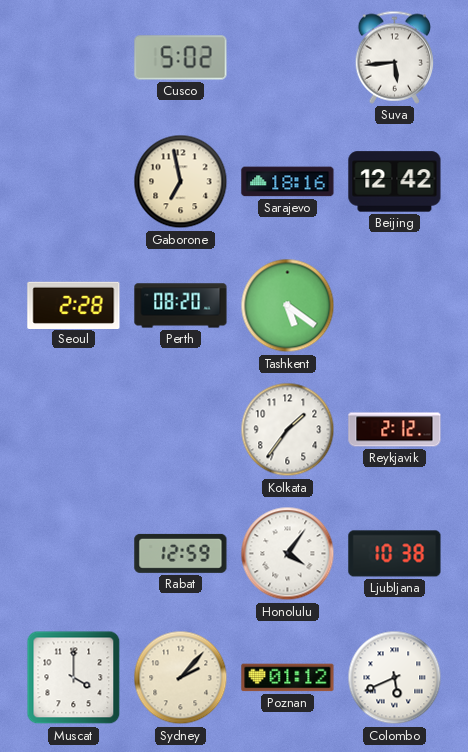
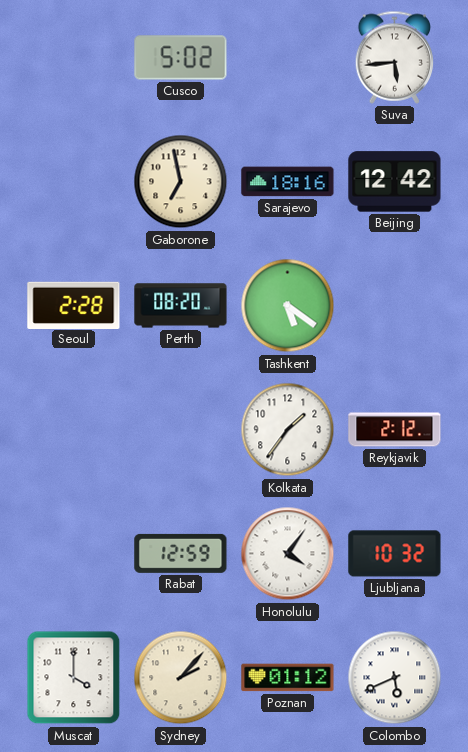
Ljubljana: 10:38 -> 10:32
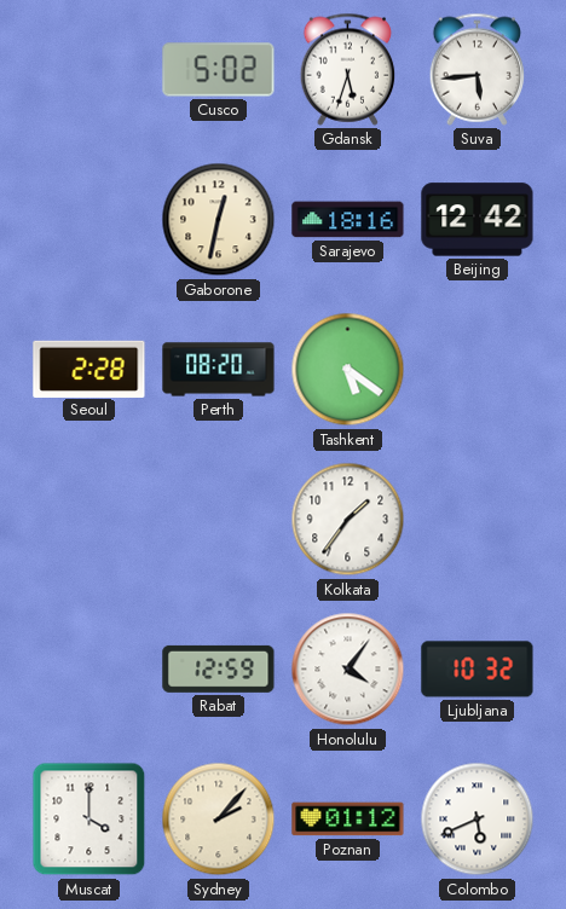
Gdansk: none -> 5:33
Gaborone: 6:58 -> 12:32
Reykjavik: 2:12 -> none
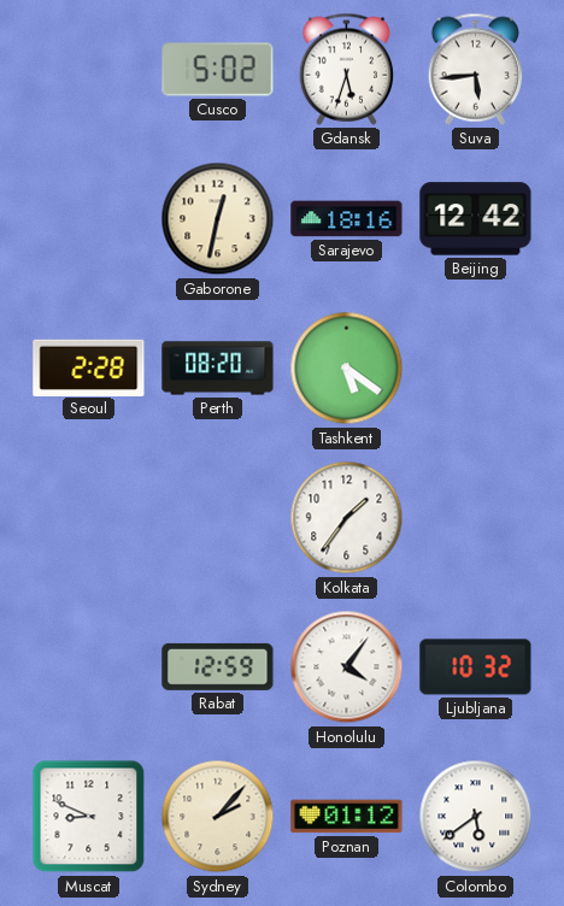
Muscat: 4:00 -> 8:49
Colombo: 5:41 -> 5:39
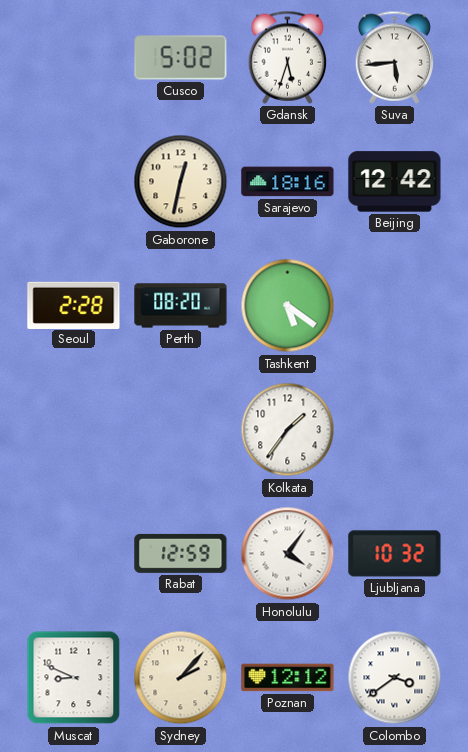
Poznan: 01:12 -> 12:12
Colombo: 5:39 -> 3:39
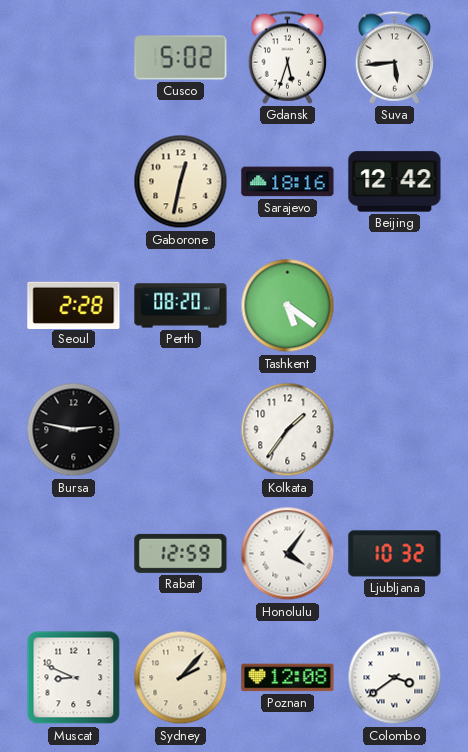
Bursa: none -> 2:47
Poznan: 12:12 -> 12:08
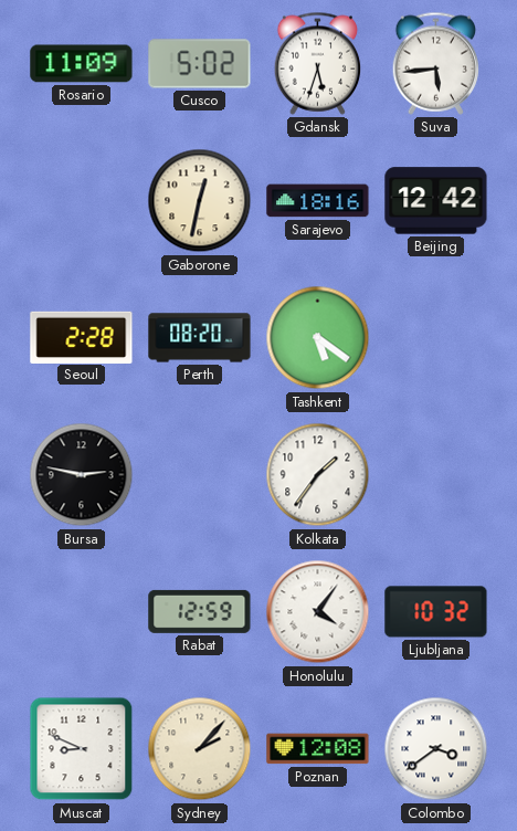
Rosario: none -> 11:09
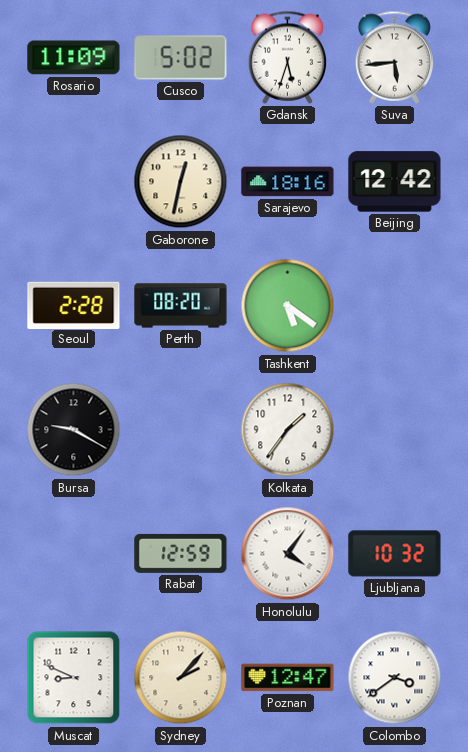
Bursa: 2:47 -> 9:20
Poznan: 12:08 -> 12:47
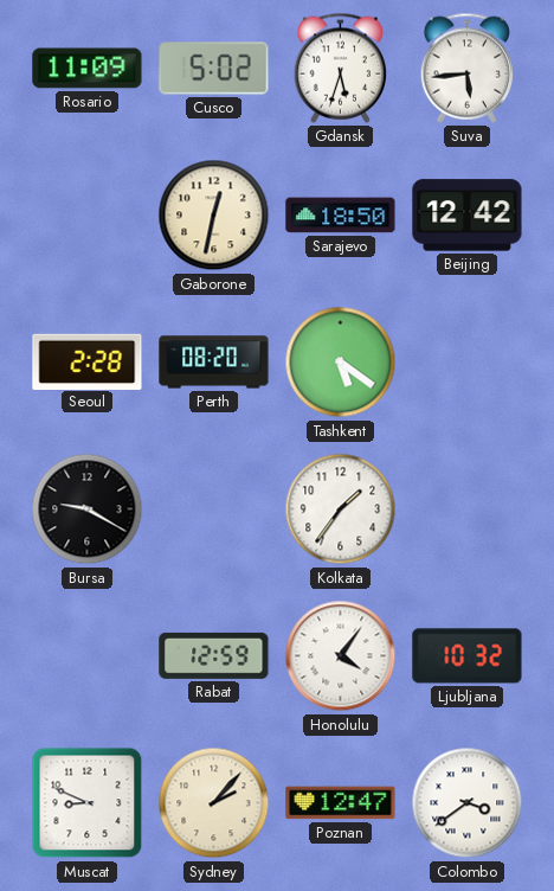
Sarajevo: 18:16 -> 18:50
